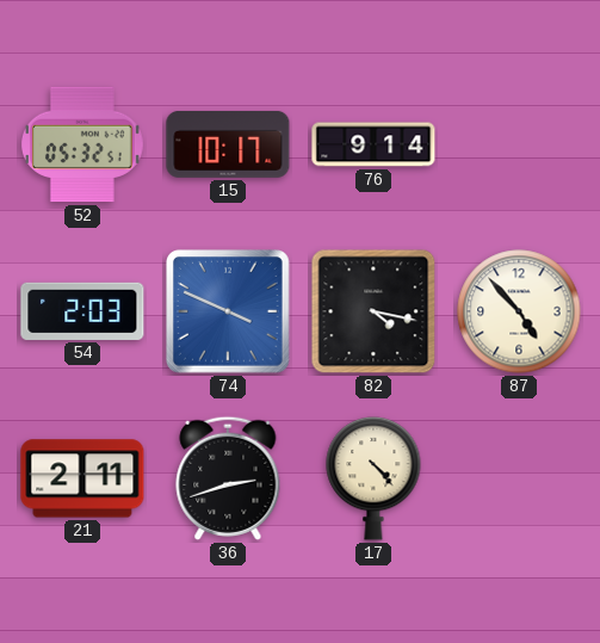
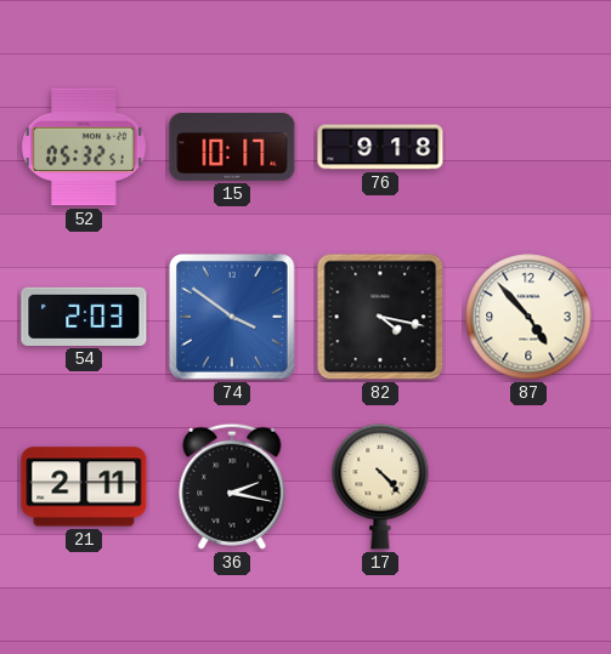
76: 9:14 -> 9:18
74: 3:49 -> 3:51
36: 2:42 -> 2:17
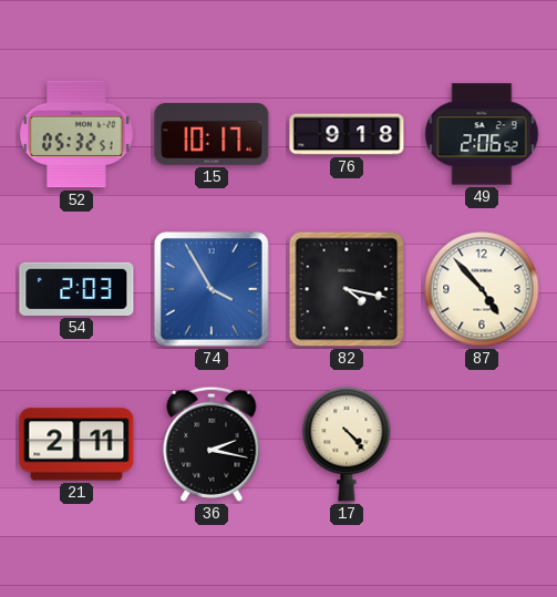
49: none -> 2:06
74: 3:51 -> 3:55
